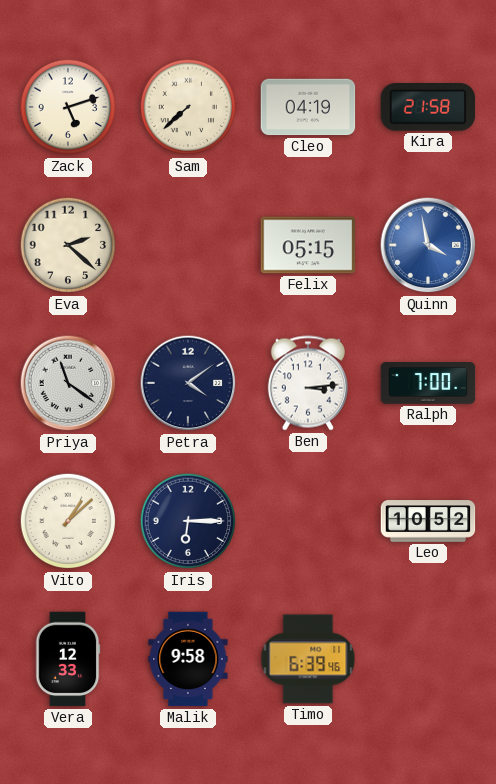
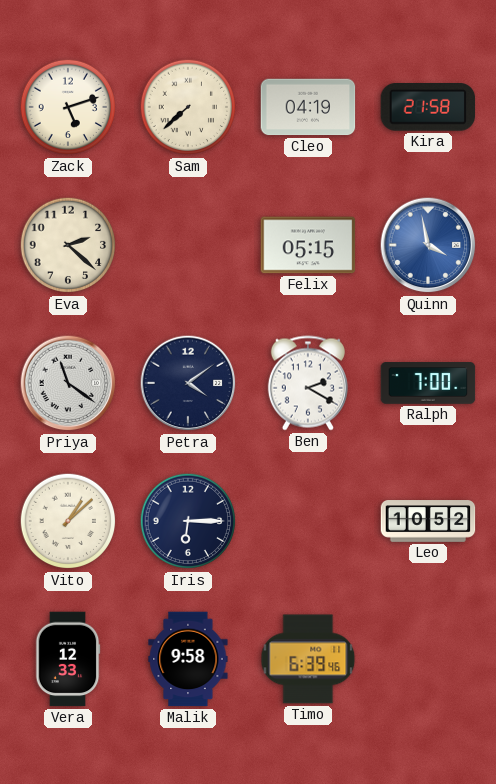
Ben: 3:14 -> 2:20
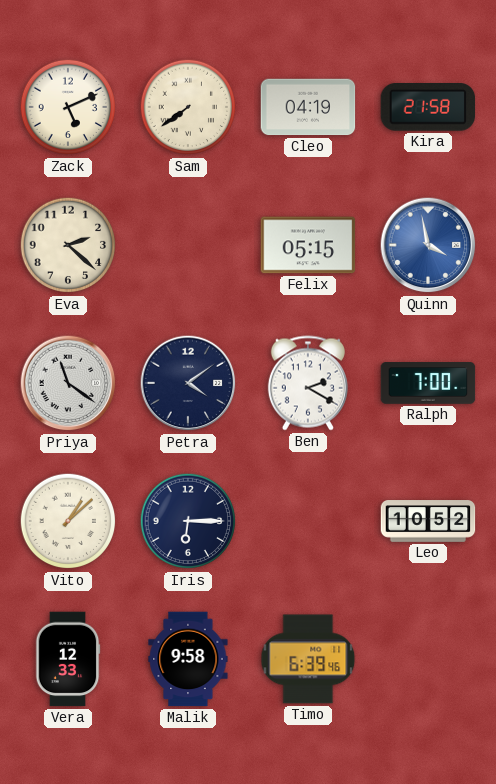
Zack: 5:12 -> 5:11
Sam: 7:38 -> 7:39
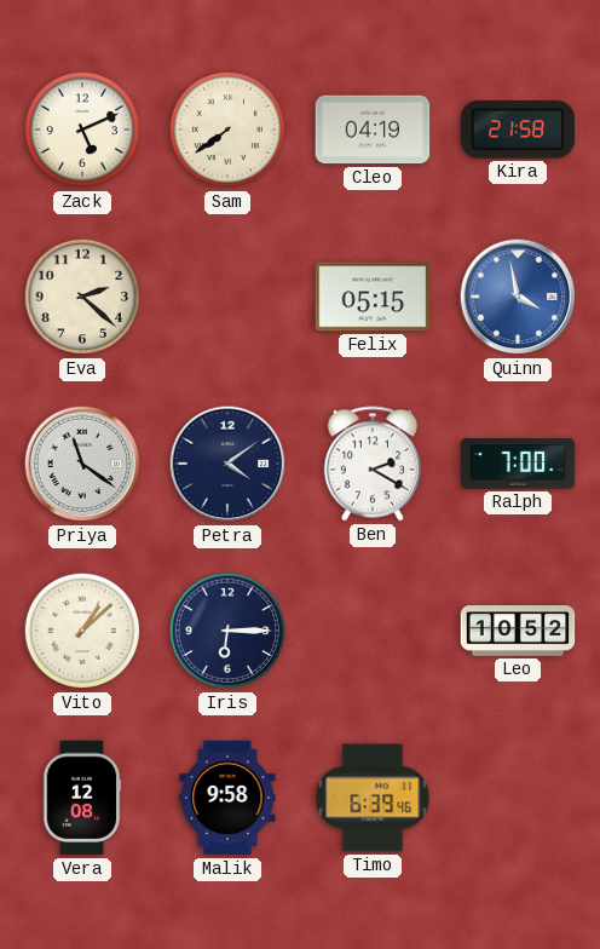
Vera: 12:33 -> 12:08
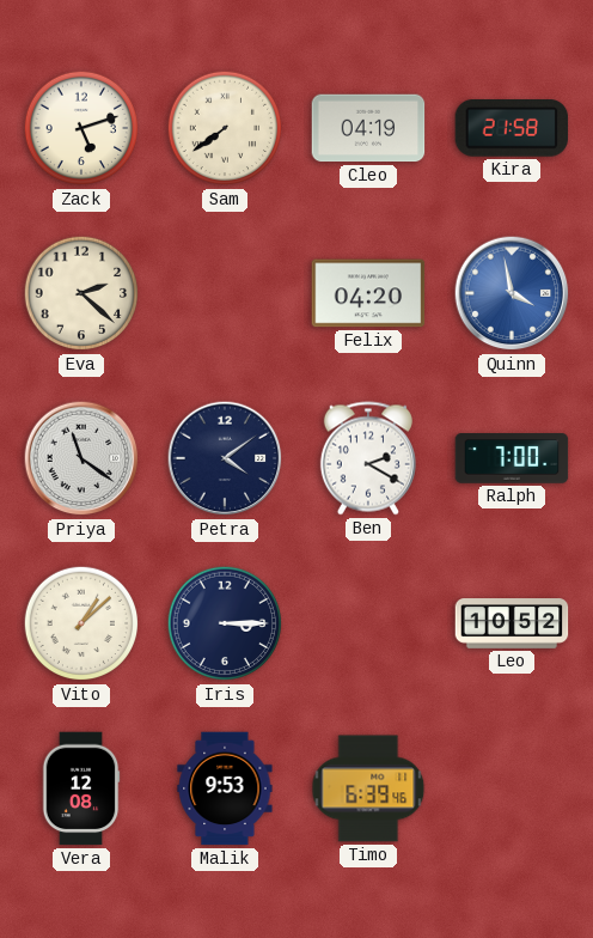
Zack: 5:11 -> 5:12
Felix: 05:15 -> 04:20
Iris: 6:15 -> 3:15
Malik: 9:58 -> 9:53
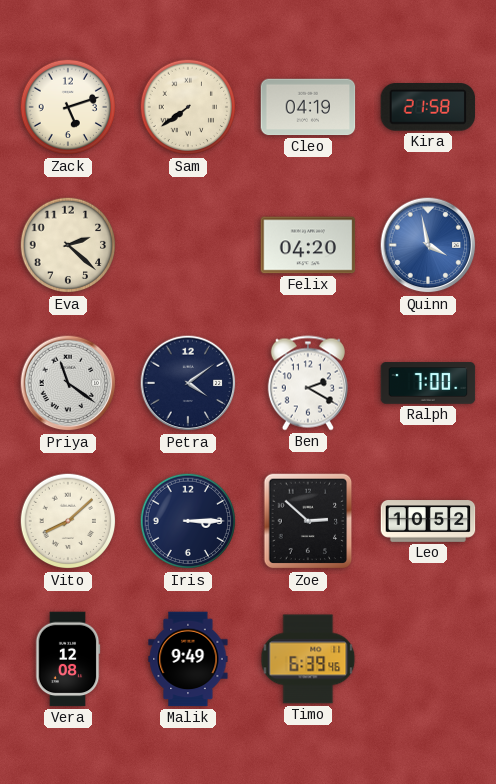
Vito: 1:08 -> 8:08
Zoe: none -> 2:52
Malik: 9:53 -> 9:49
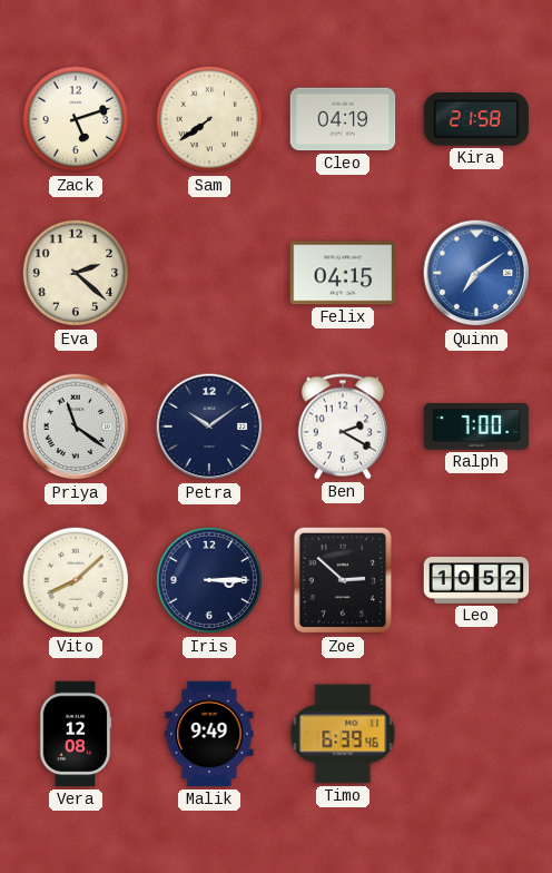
Felix: 04:20 -> 04:15
Quinn: 3:58 -> 7:09
Petra: 4:09 -> 10:09
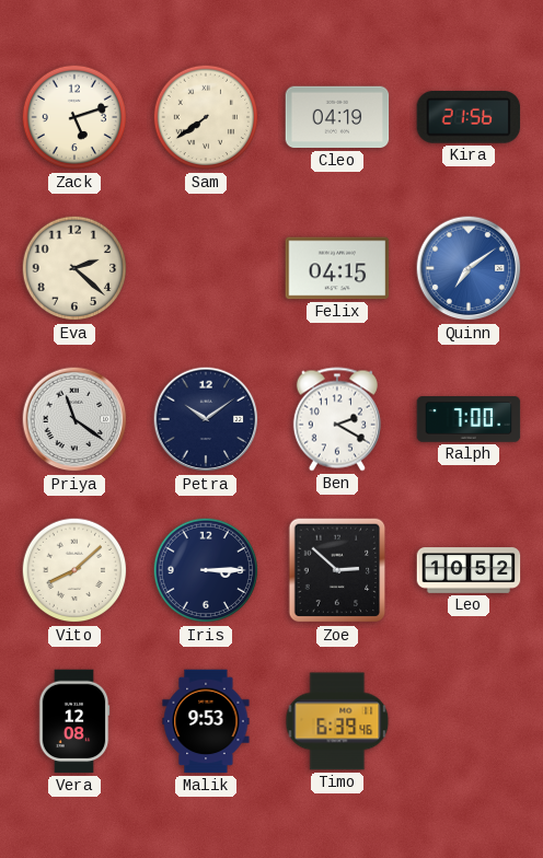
Kira: 21:58 -> 21:56
Malik: 9:49 -> 9:53
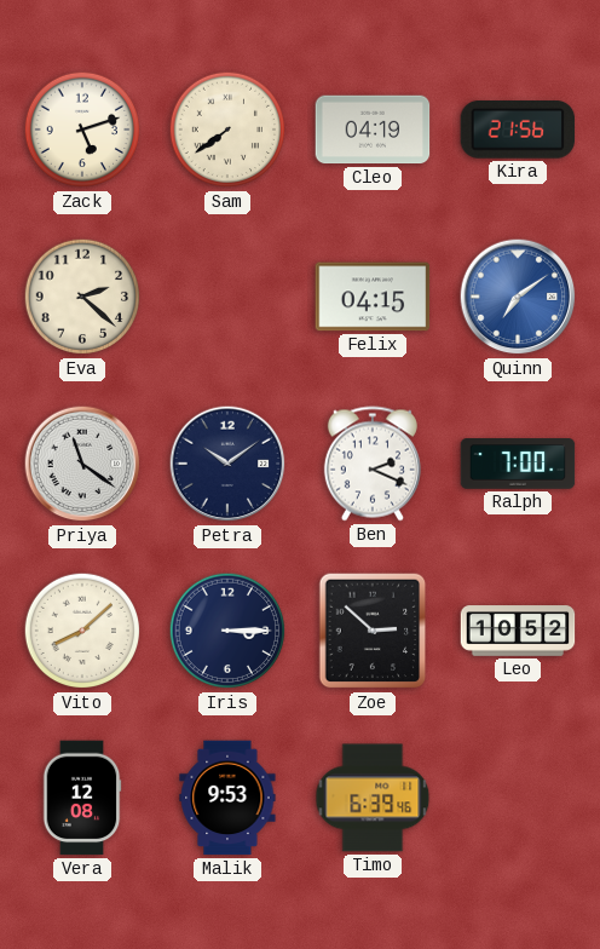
Ben: 2:20 -> 2:19
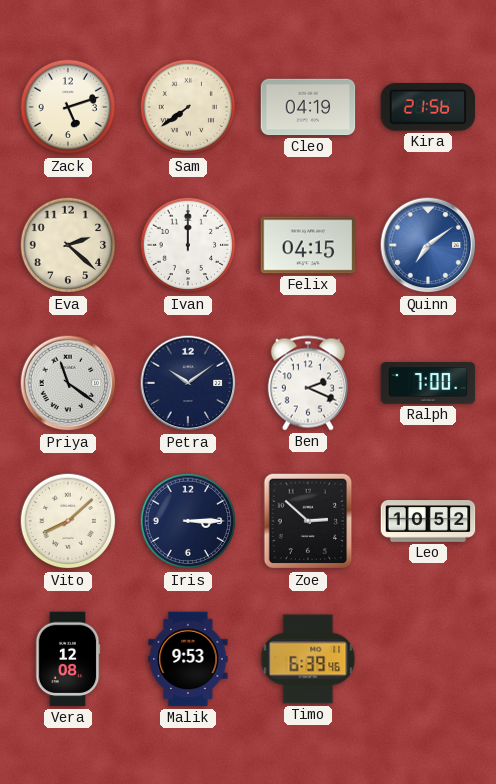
Ivan: none -> 12:00
